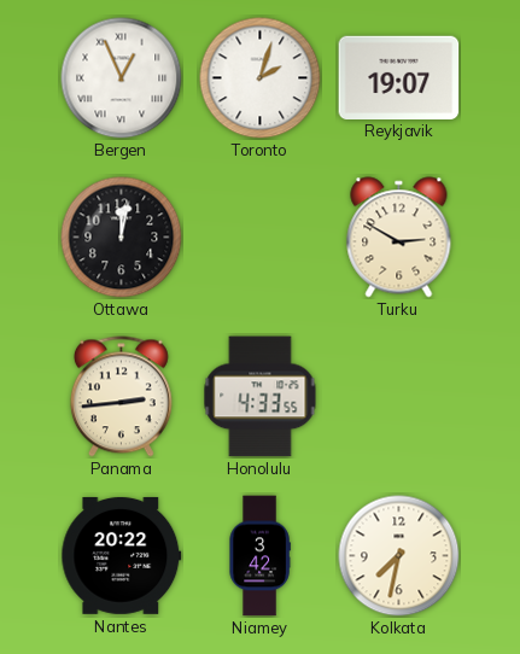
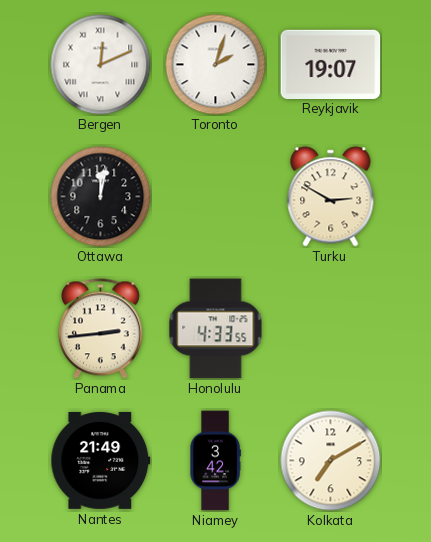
Bergen: 12:56 -> 12:11
Nantes: 20:22 -> 21:49
Kolkata: 7:32 -> 7:10
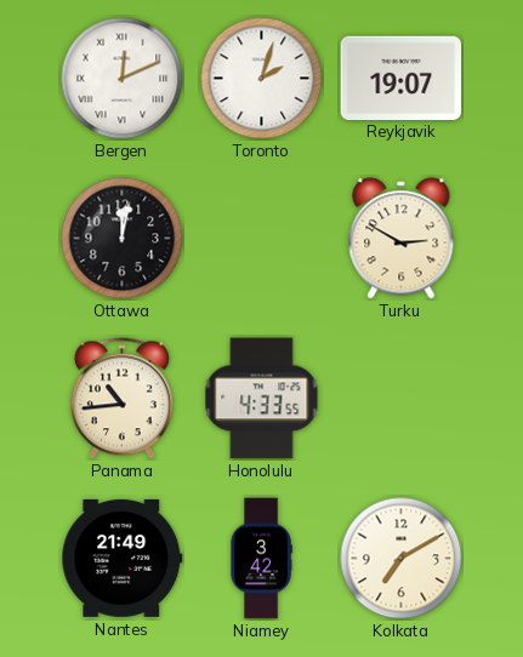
Panama: 2:44 -> 10:44
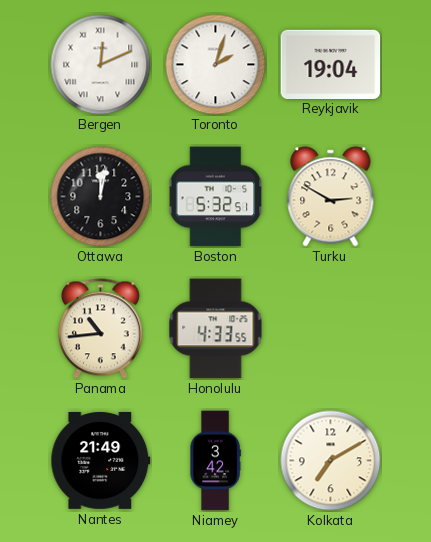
Reykjavik: 19:07 -> 19:04
Boston: none -> 5:32
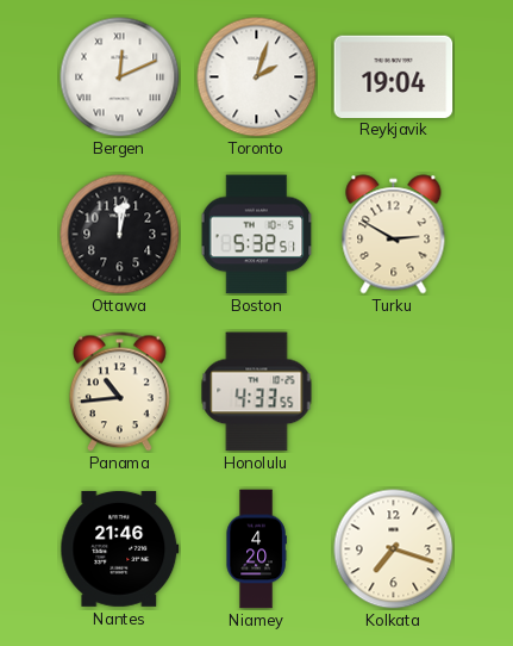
Nantes: 21:49 -> 21:46
Niamey: 3:42 -> 4:20
Kolkata: 7:10 -> 7:18
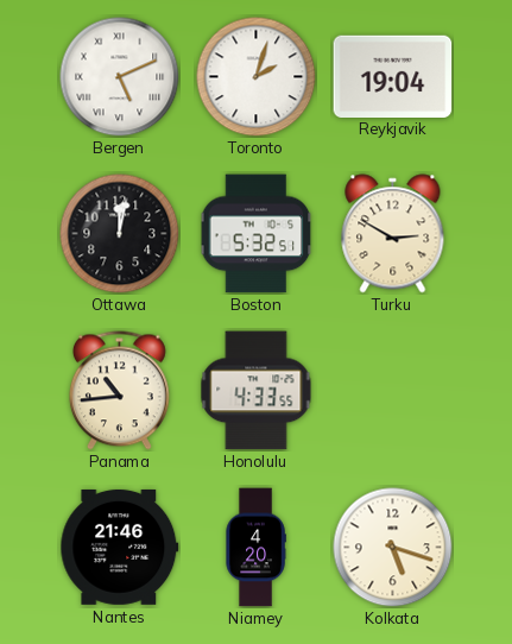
Bergen: 12:11 -> 5:11
Kolkata: 7:18 -> 5:18
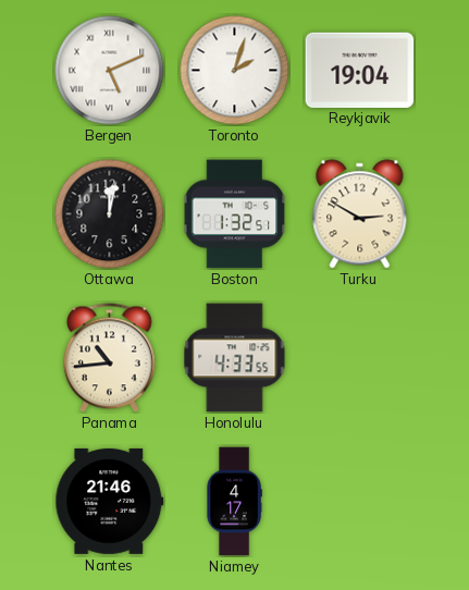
Boston: 5:32 -> 1:32
Niamey: 4:20 -> 4:17
Kolkata: 5:18 -> none
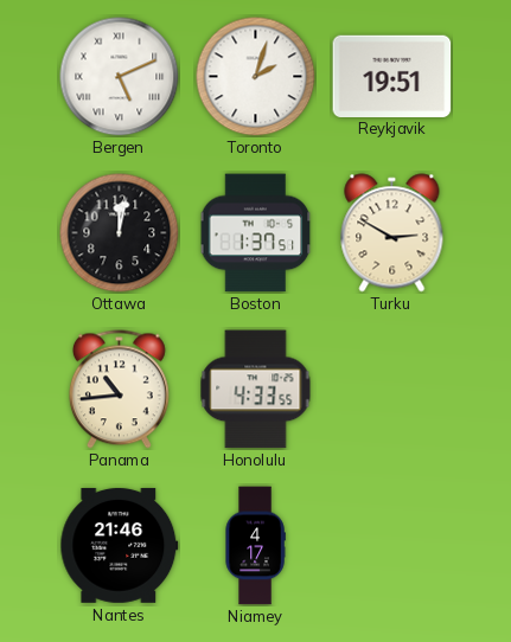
Reykjavik: 19:04 -> 19:51
Boston: 1:32 -> 1:37
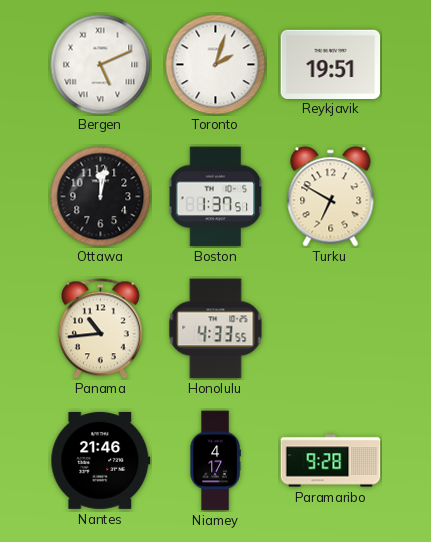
Turku: 2:50 -> 6:50
Paramaribo: none -> 9:28
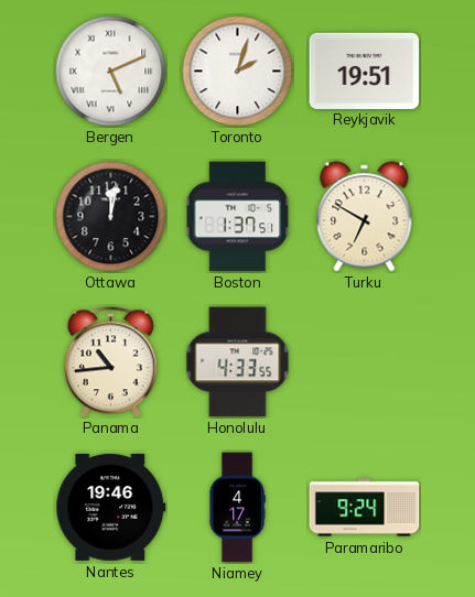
Nantes: 21:46 -> 19:46
Paramaribo: 9:28 -> 9:24
